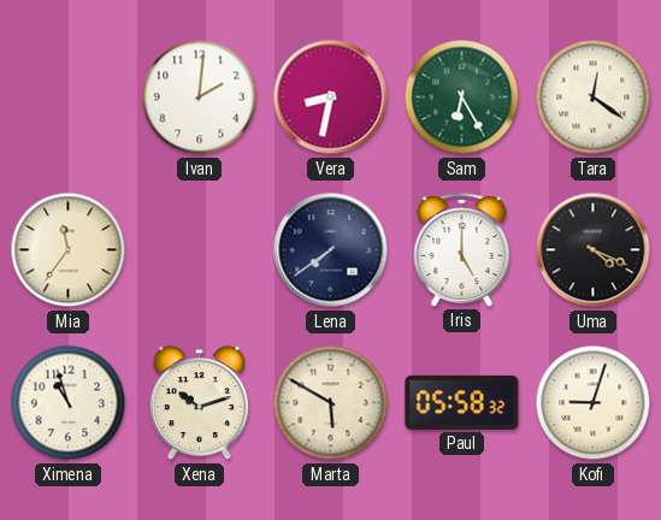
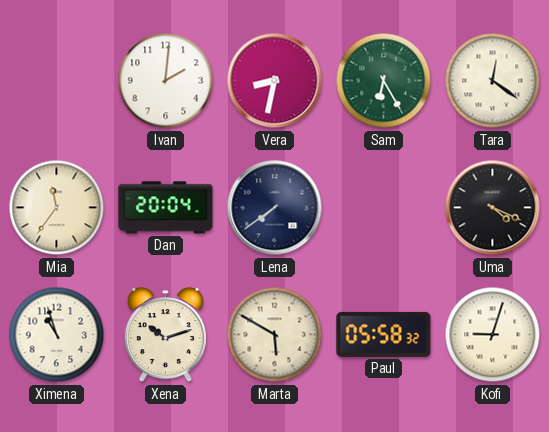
Dan: none -> 20:04
Iris: 5:00 -> none
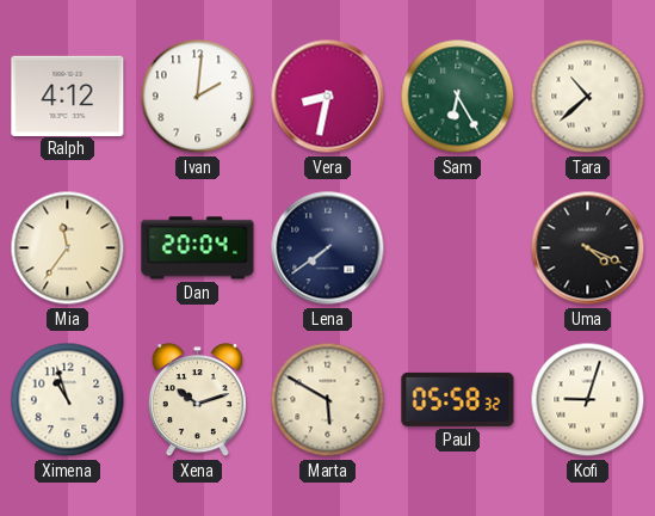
Ralph: none -> 4:12
Tara: 12:21 -> 10:38
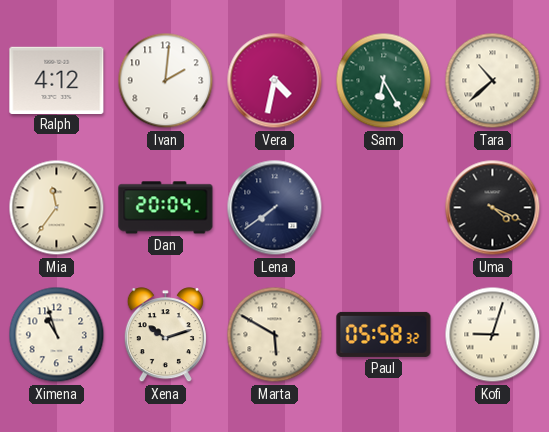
Vera: 8:32 -> 4:32
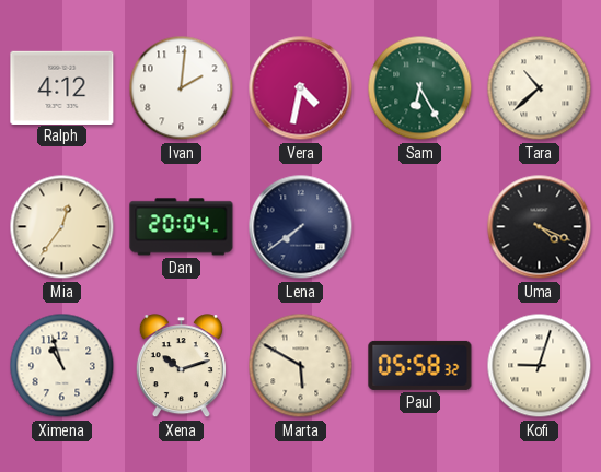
Mia: 11:36 -> 12:36
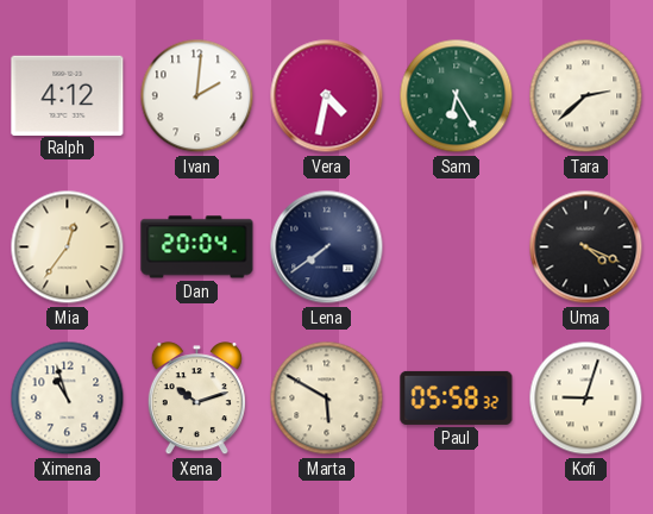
Tara: 10:38 -> 2:38
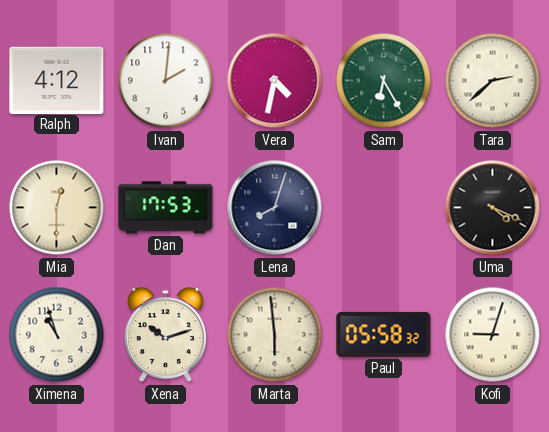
Mia: 12:36 -> 12:30
Dan: 20:04 -> 17:53
Lena: 7:39 -> 8:03
Marta: 5:50 -> 5:59
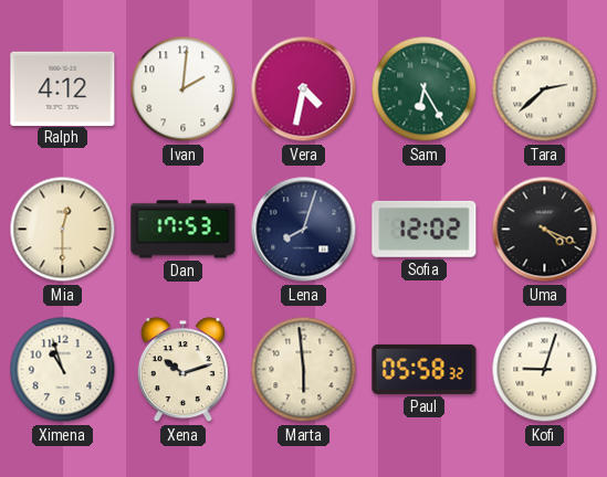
Sofia: none -> 12:02
